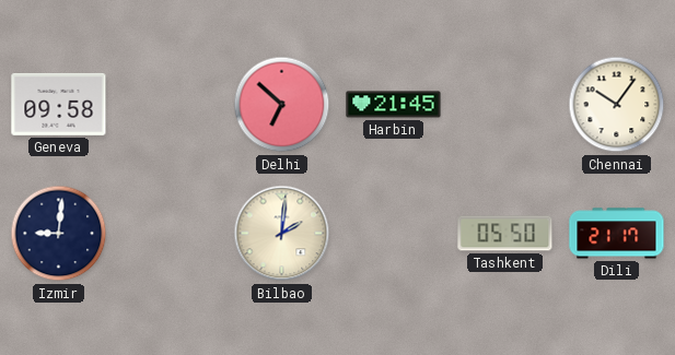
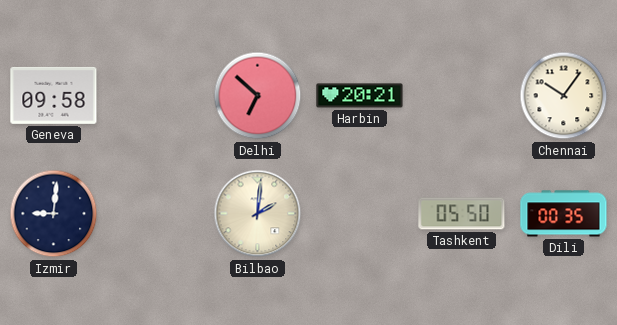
Harbin: 21:45 -> 20:21
Dili: 21:17 -> 00:35
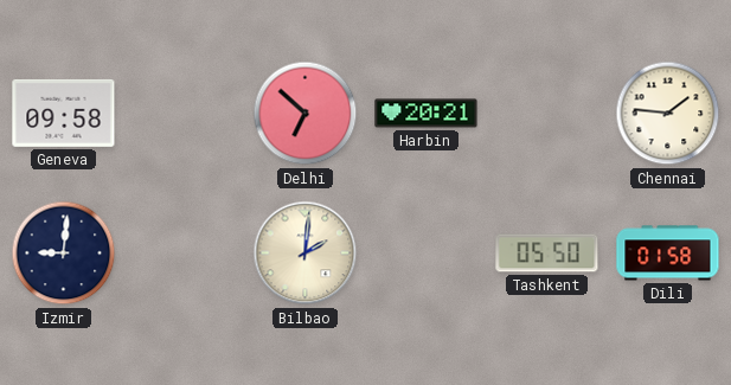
Chennai: 10:06 -> 1:46
Dili: 00:35 -> 01:58
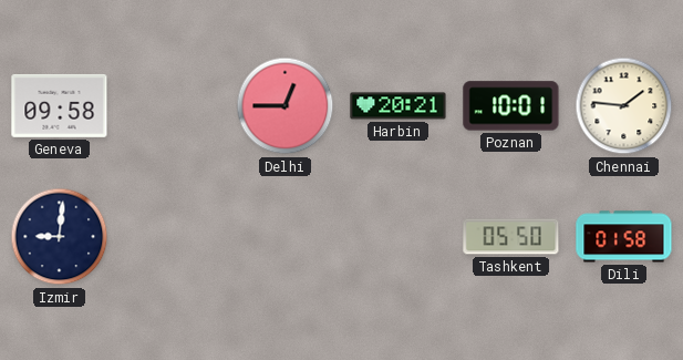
Delhi: 6:52 -> 12:45
Poznan: none -> 10:01
Bilbao: 2:01 -> none
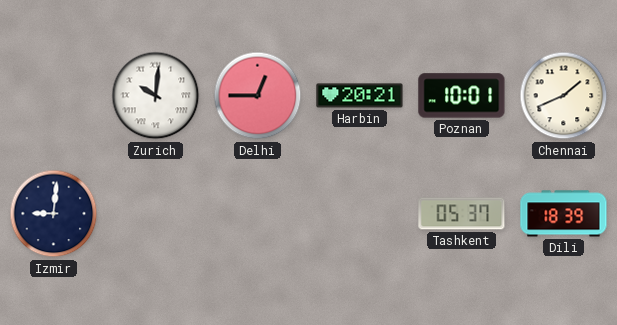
Geneva: 09:58 -> none
Zurich: none -> 10:01
Chennai: 1:46 -> 1:41
Tashkent: 05:50 -> 05:37
Dili: 01:58 -> 18:39
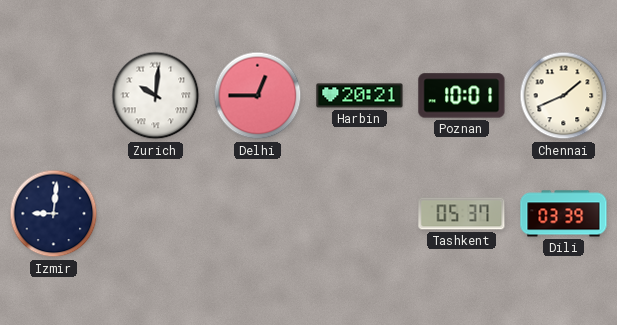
Dili: 18:39 -> 03:39
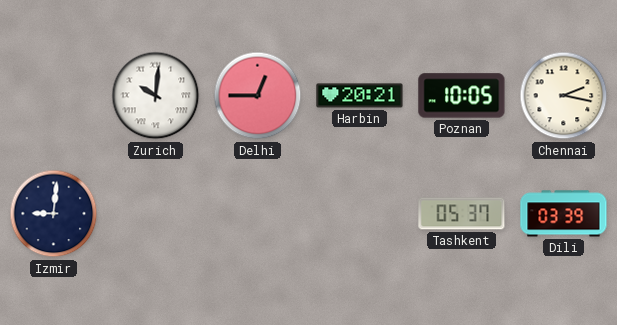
Poznan: 10:01 -> 10:05
Chennai: 1:41 -> 2:17
